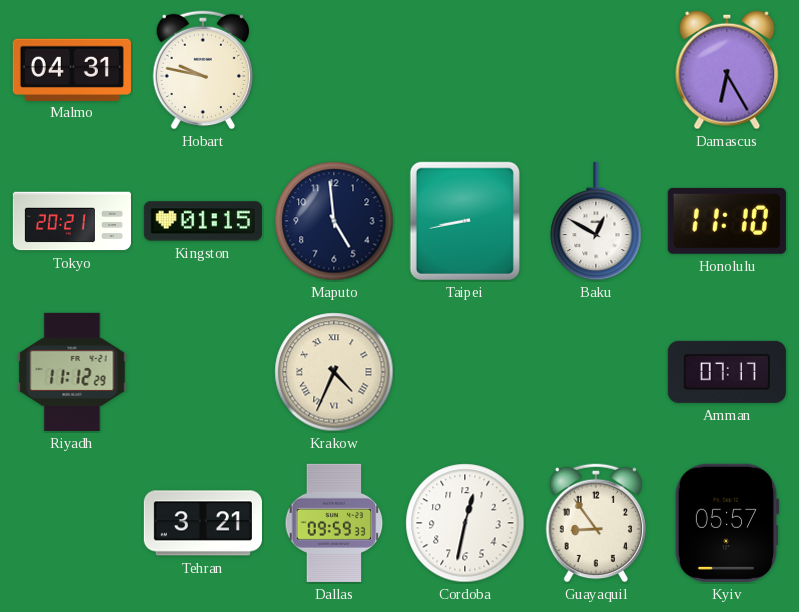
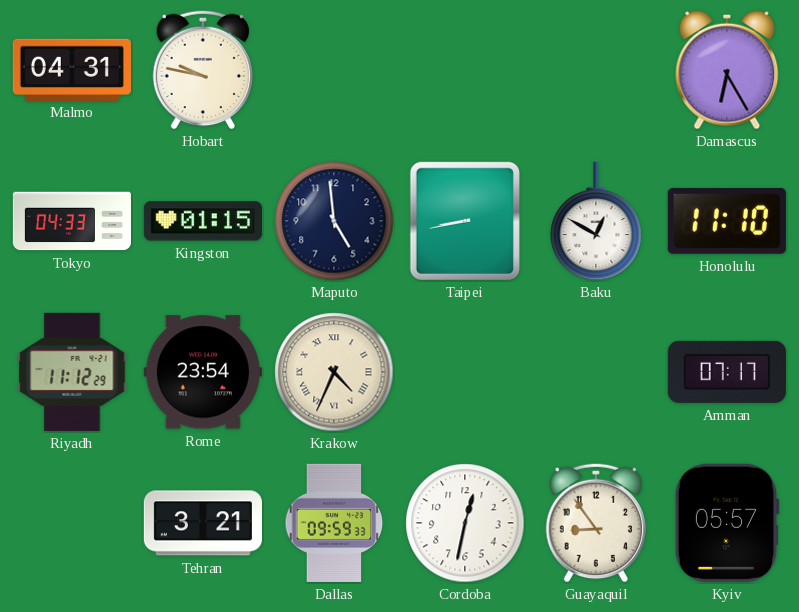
Tokyo: 20:21 -> 04:33
Rome: none -> 23:54
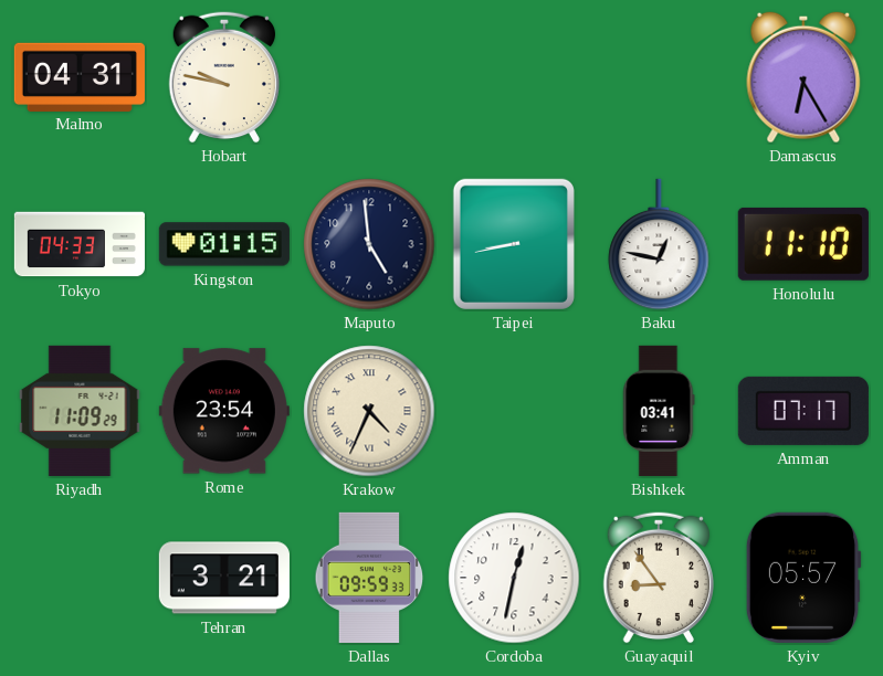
Baku: 12:50 -> 12:47
Riyadh: 11:12 -> 11:09
Bishkek: none -> 03:41
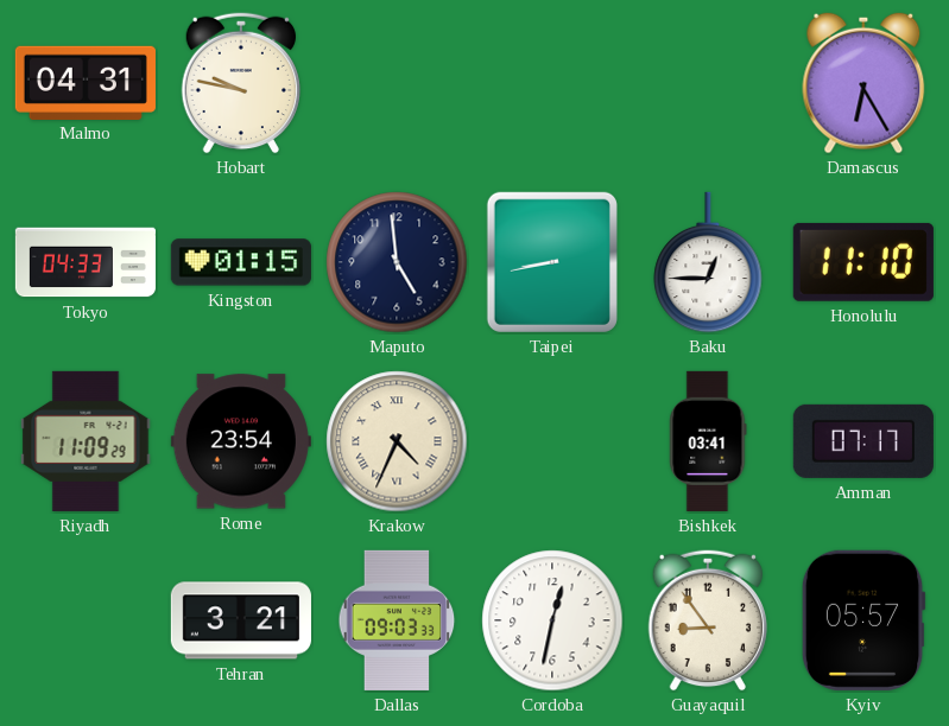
Baku: 12:47 -> 12:45
Dallas: 09:59 -> 09:03
